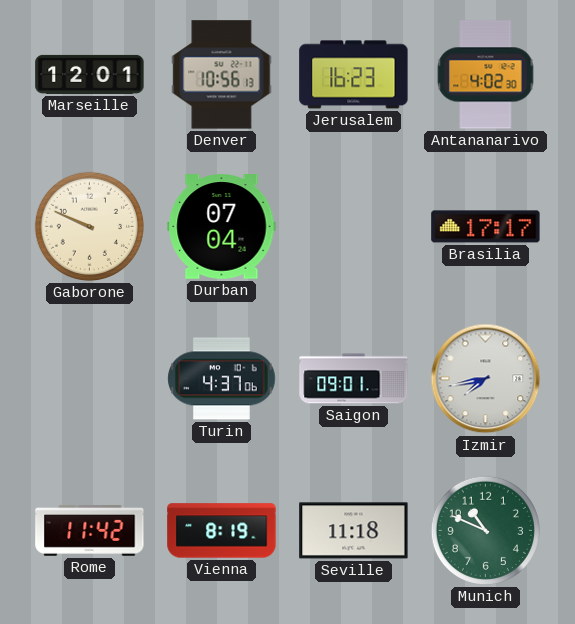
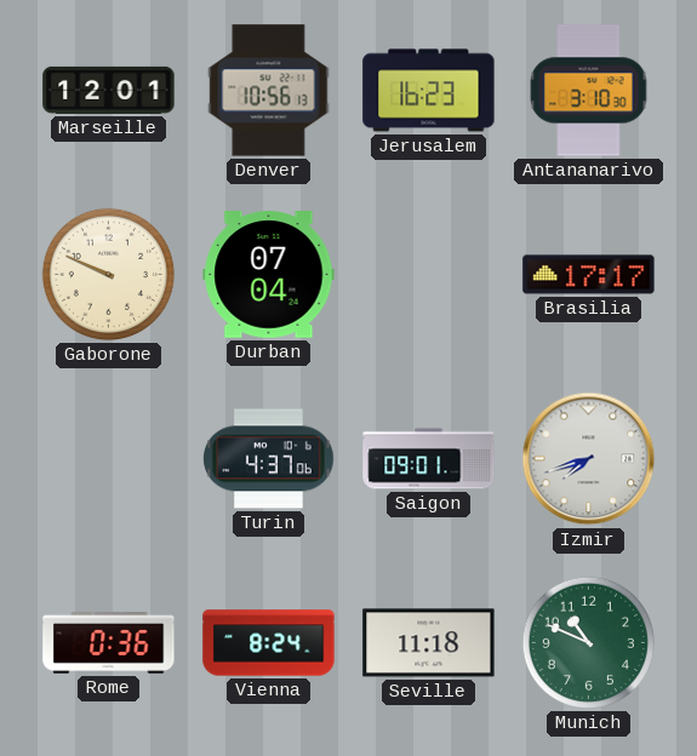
Antananarivo: 4:02 -> 3:10
Izmir: 7:43 -> 7:42
Rome: 11:42 -> 0:36
Vienna: 8:19 -> 8:24
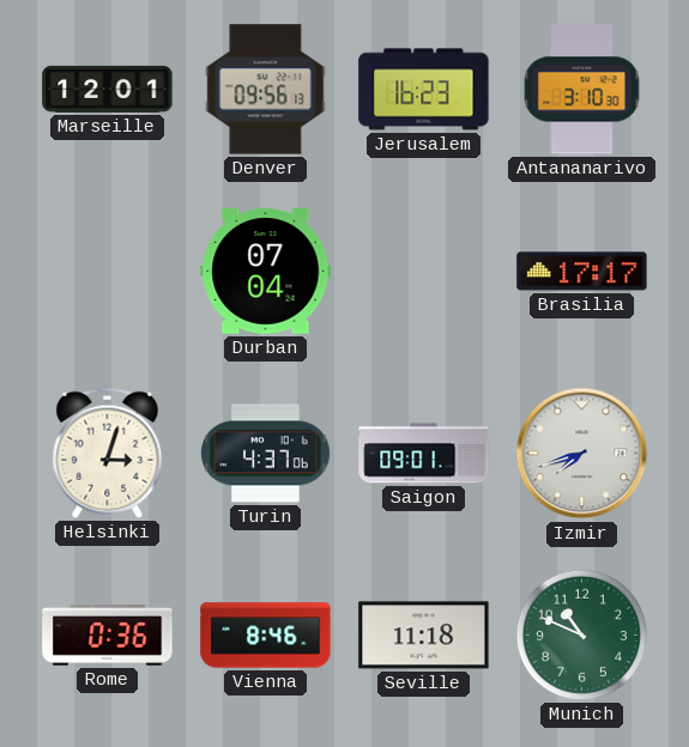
Denver: 10:56 -> 09:56
Gaborone: 9:49 -> none
Helsinki: none -> 3:03
Vienna: 8:24 -> 8:46
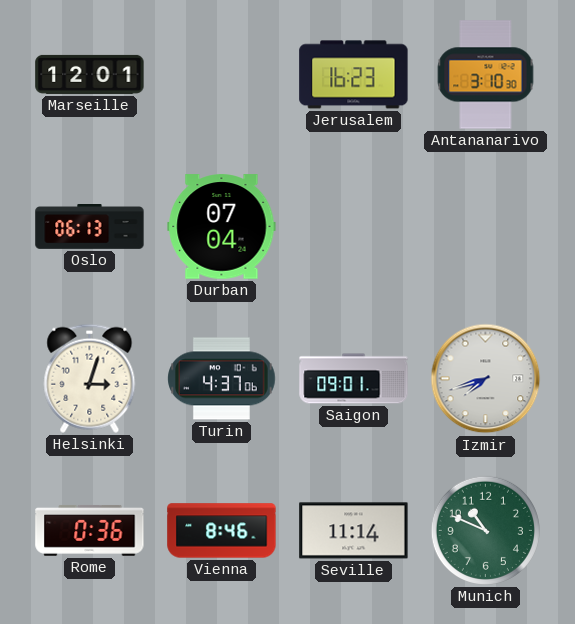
Denver: 09:56 -> none
Oslo: none -> 06:13
Brasilia: 17:17 -> none
Seville: 11:18 -> 11:14
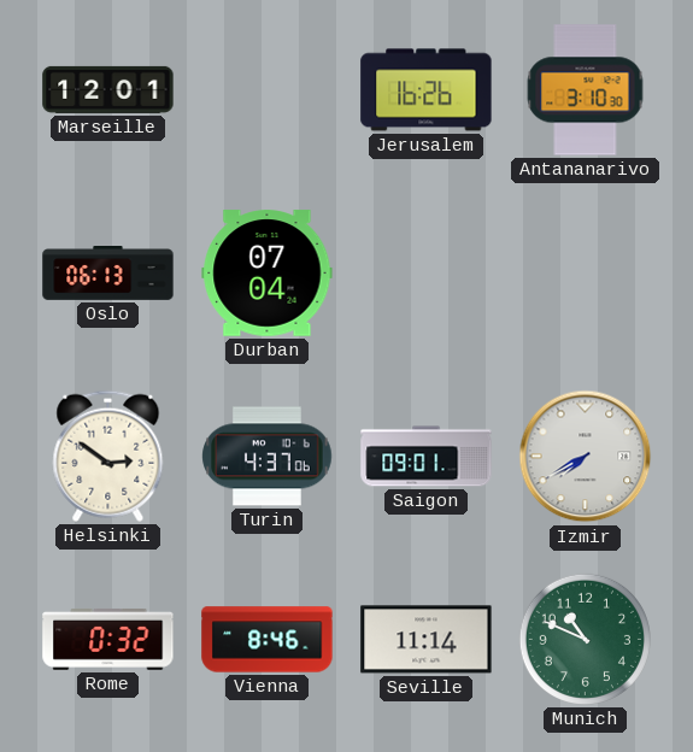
Jerusalem: 16:23 -> 16:26
Helsinki: 3:03 -> 2:51
Izmir: 7:42 -> 7:40
Rome: 0:36 -> 0:32
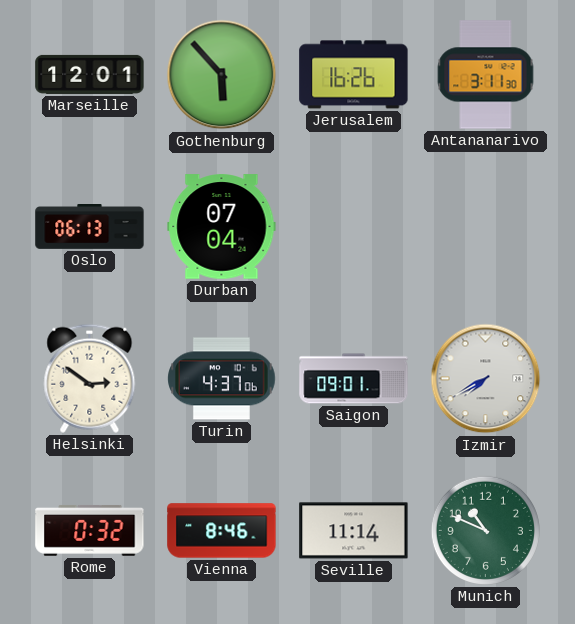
Gothenburg: none -> 5:53
Antananarivo: 3:10 -> 3:11
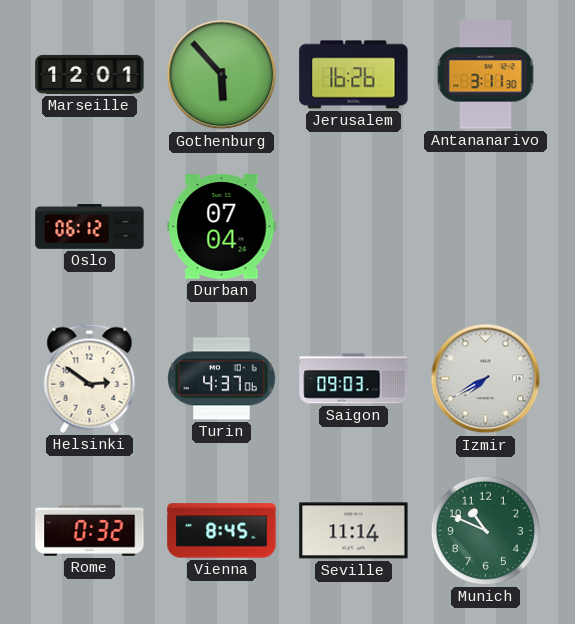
Oslo: 06:13 -> 06:12
Saigon: 09:01 -> 09:03
Vienna: 8:46 -> 8:45
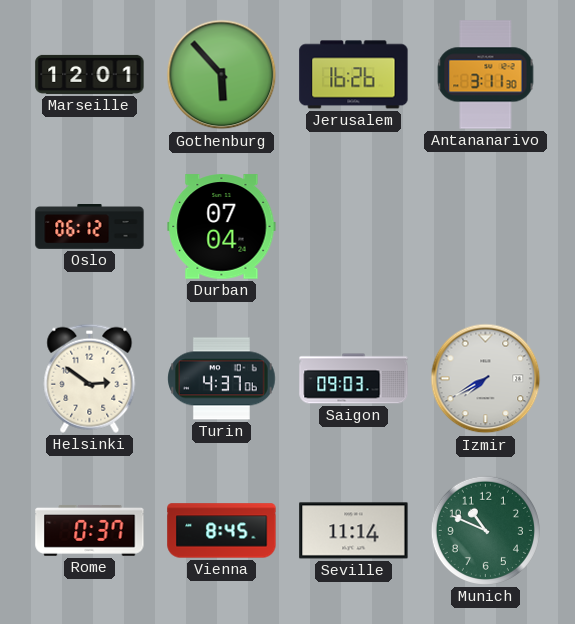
Rome: 0:32 -> 0:37
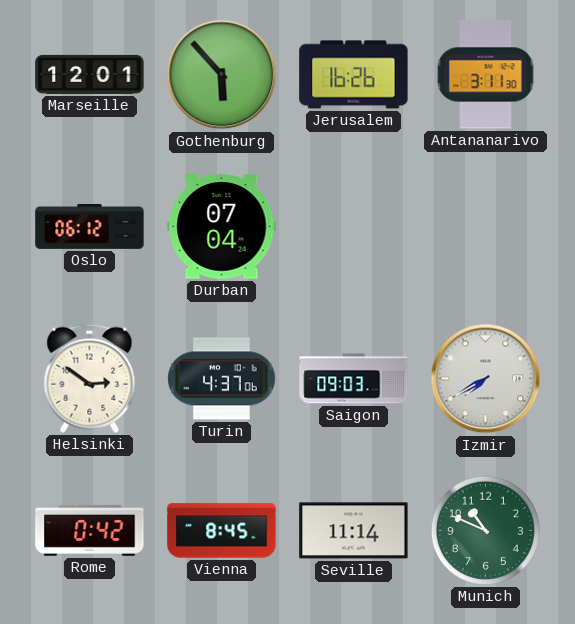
Rome: 0:37 -> 0:42
